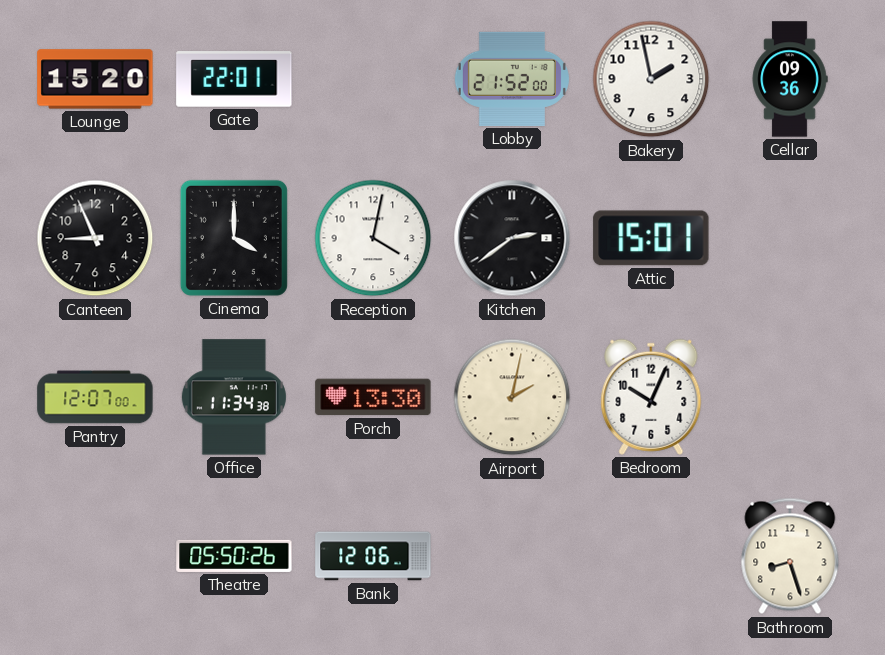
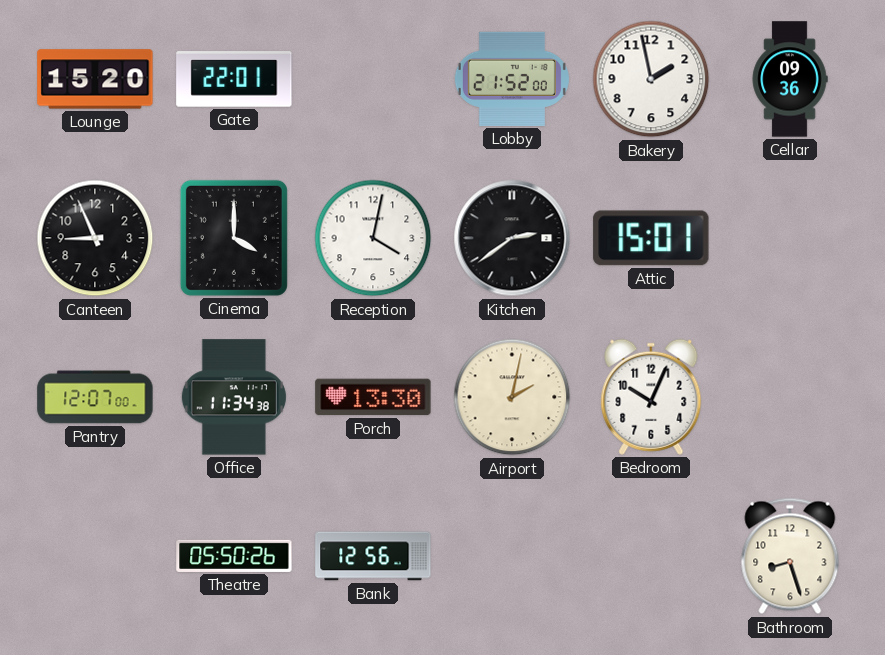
Bank: 12:06 -> 12:56
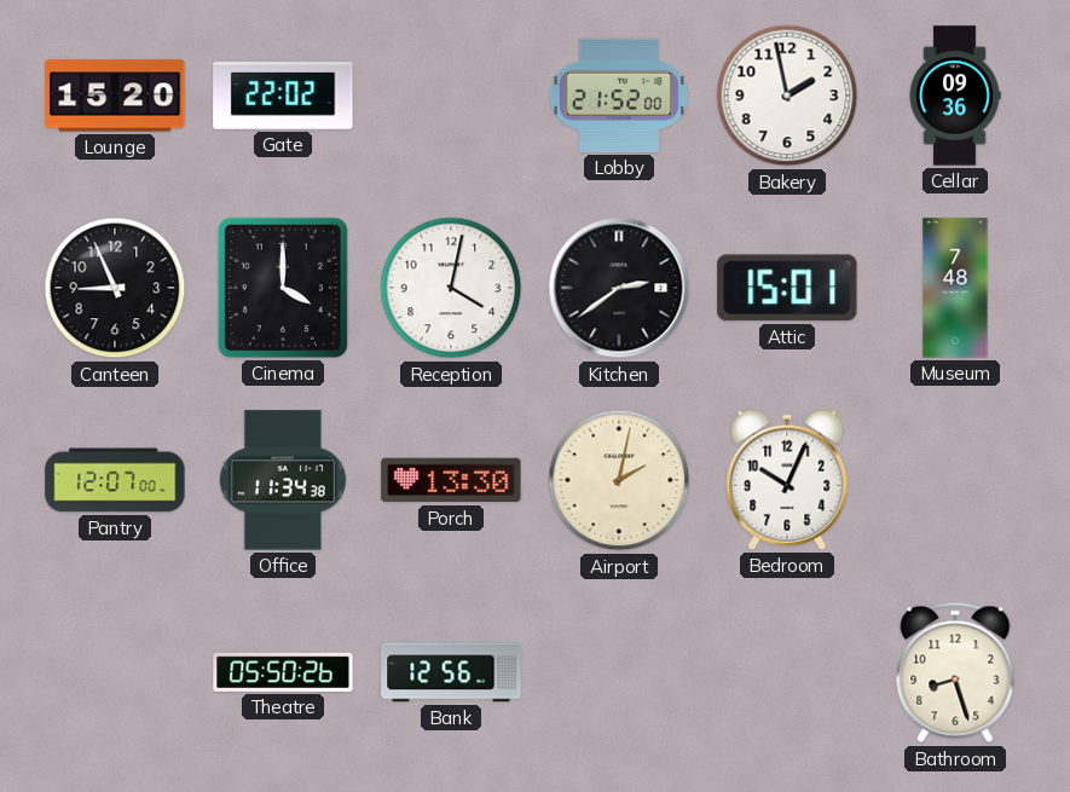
Gate: 22:01 -> 22:02
Museum: none -> 7:48
